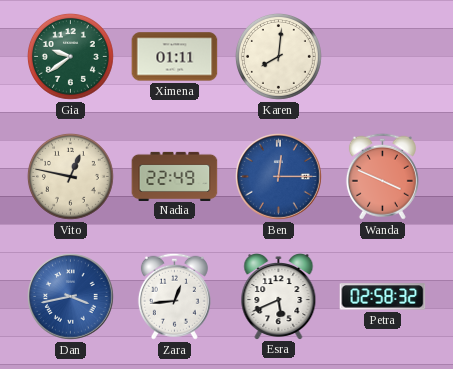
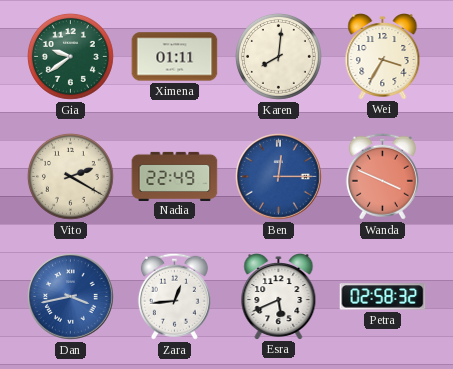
Wei: none -> 3:35
Vito: 12:47 -> 2:20
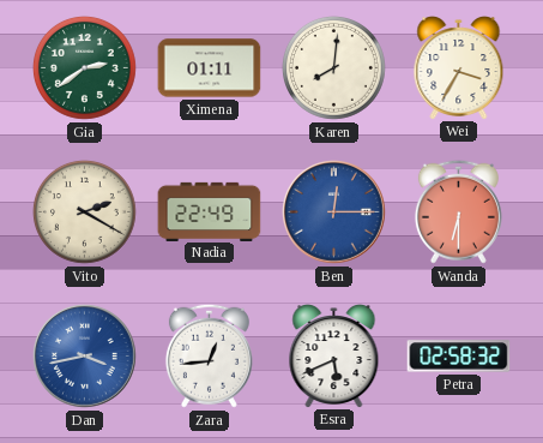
Gia: 9:39 -> 2:39
Wanda: 3:49 -> 6:30
